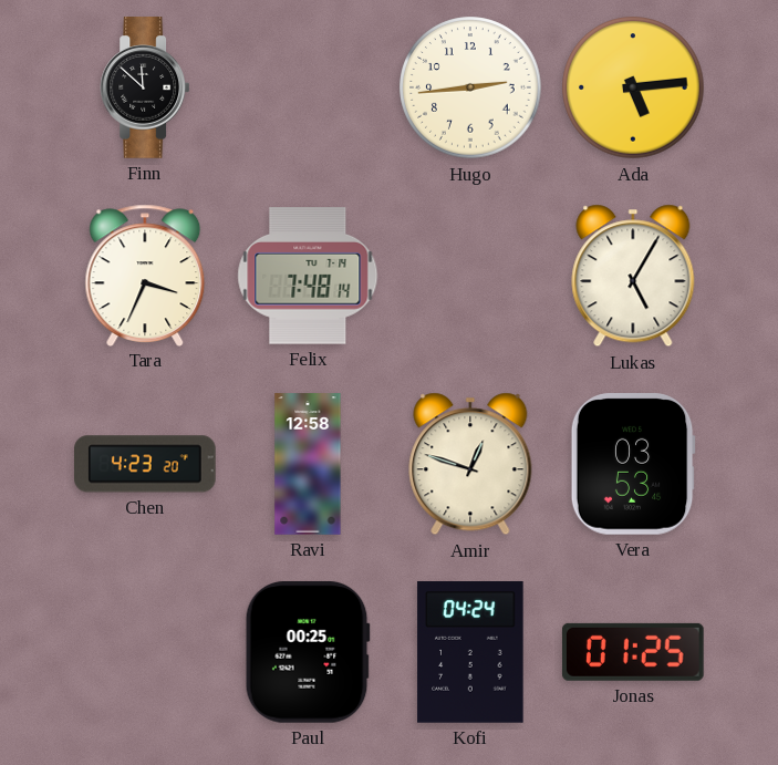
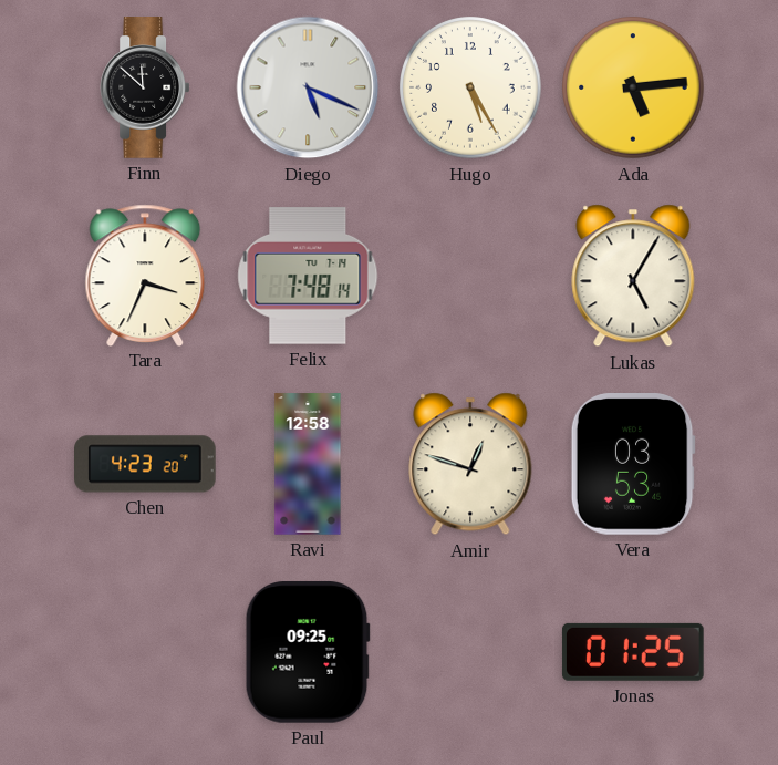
Diego: none -> 5:19
Hugo: 2:44 -> 5:25
Paul: 00:25 -> 09:25
Kofi: 04:24 -> none
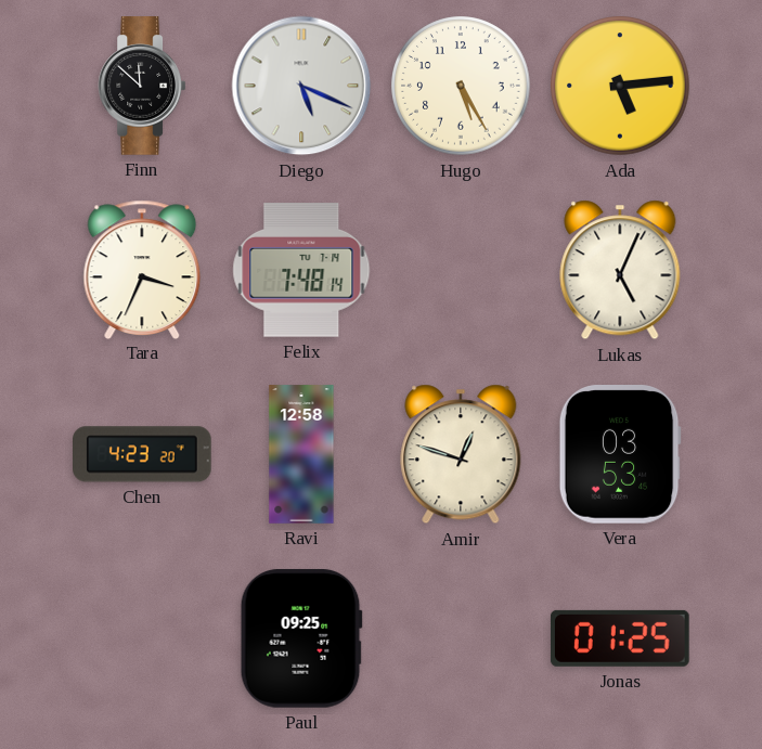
Lukas: 5:05 -> 5:04
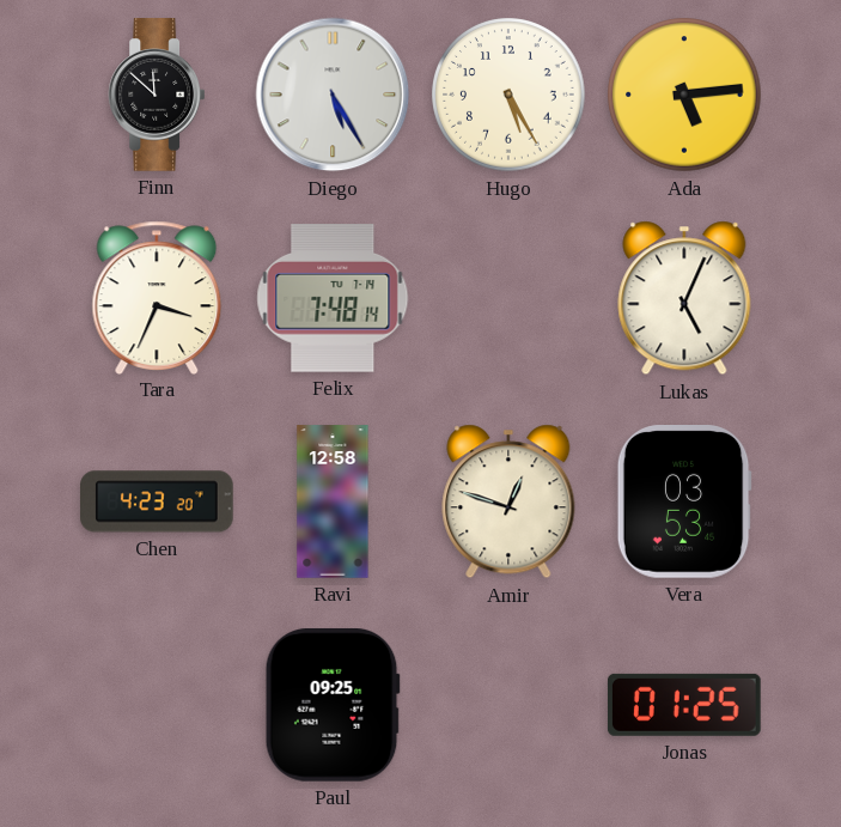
Diego: 5:19 -> 5:25
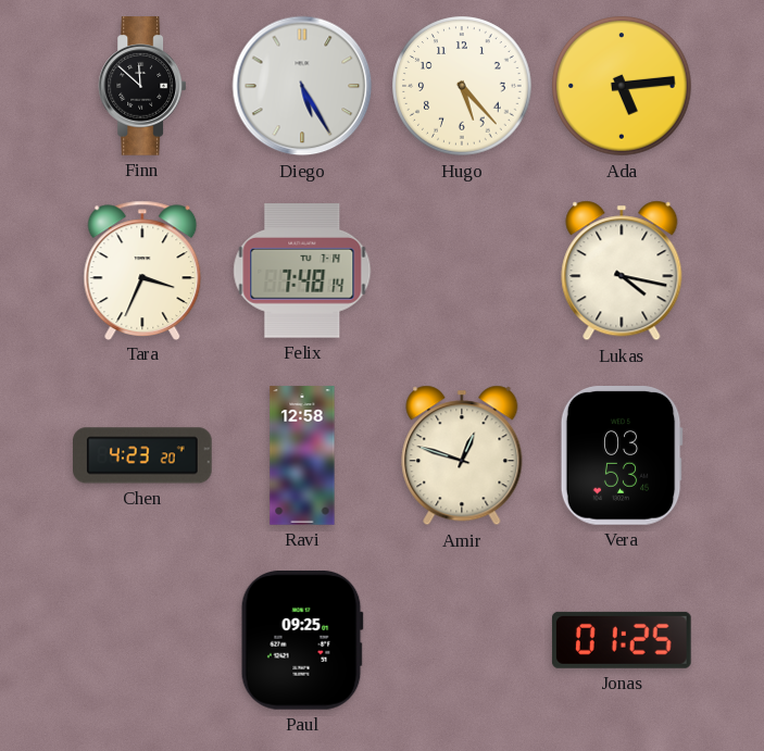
Hugo: 5:25 -> 5:23
Lukas: 5:04 -> 4:17
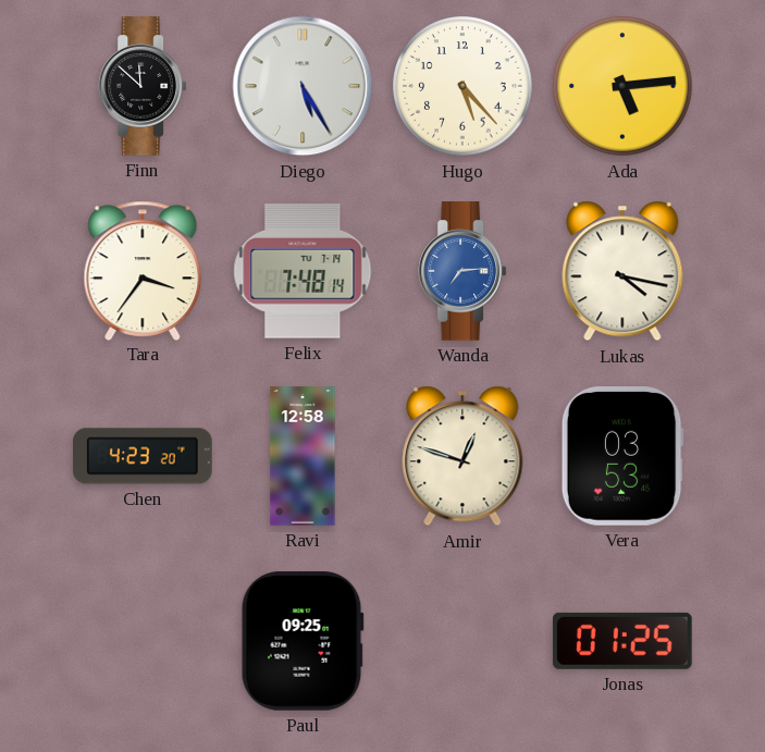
Tara: 3:34 -> 3:36
Wanda: none -> 7:14
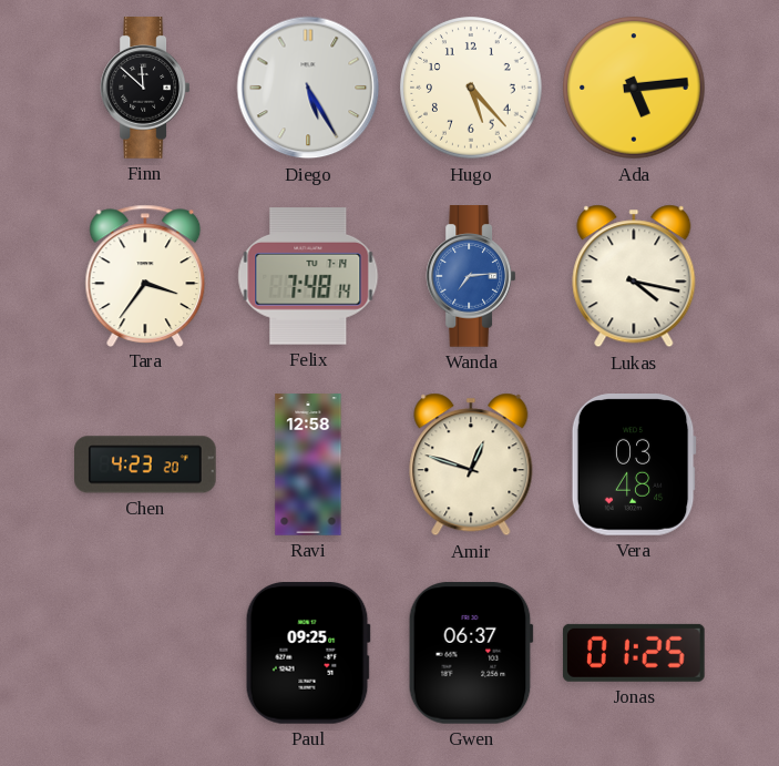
Vera: 03:53 -> 03:48
Gwen: none -> 06:37
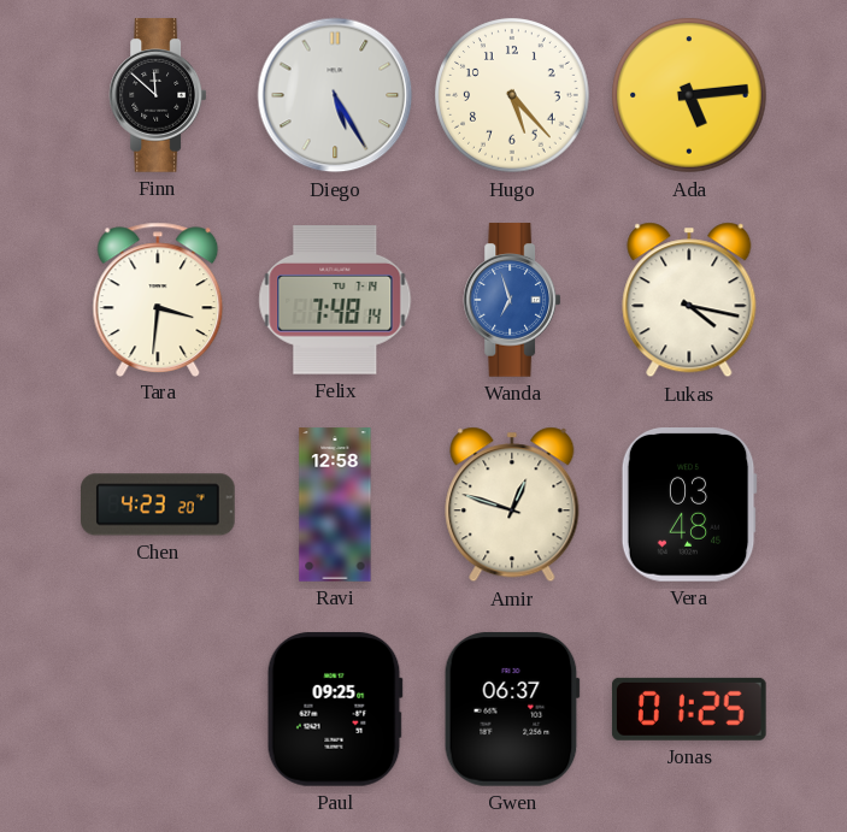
Tara: 3:36 -> 3:31
Wanda: 7:14 -> 6:57
